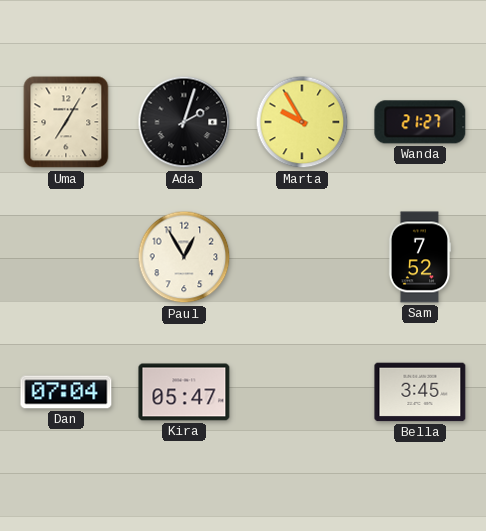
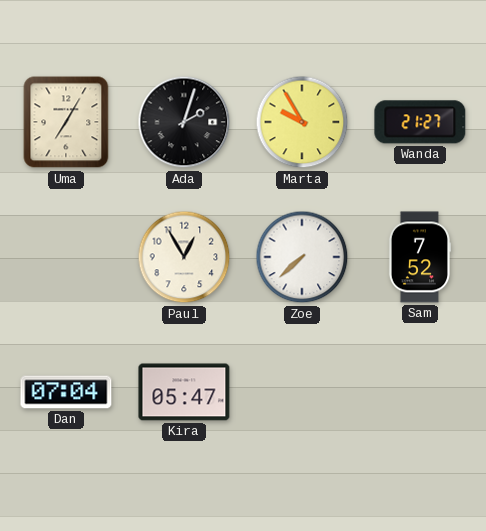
Zoe: none -> 7:38
Bella: 3:45 -> none
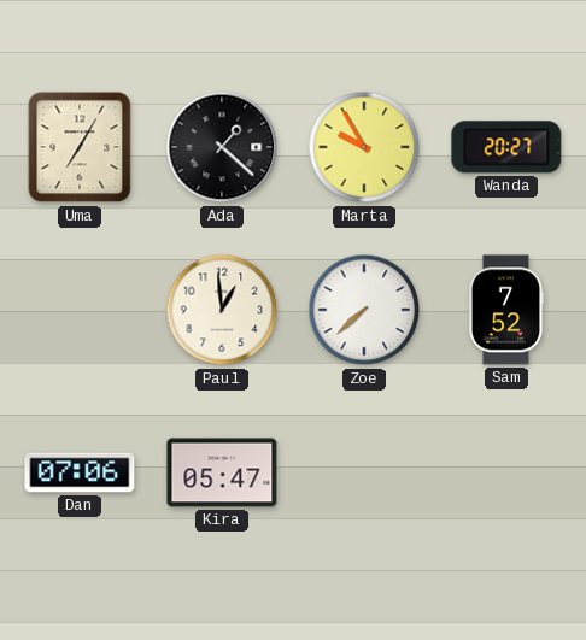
Ada: 2:03 -> 1:22
Wanda: 21:27 -> 20:27
Paul: 12:55 -> 12:59
Dan: 07:04 -> 07:06
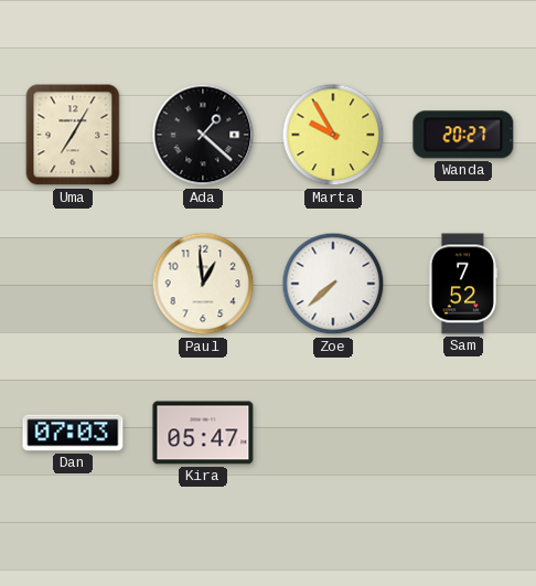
Dan: 07:06 -> 07:03
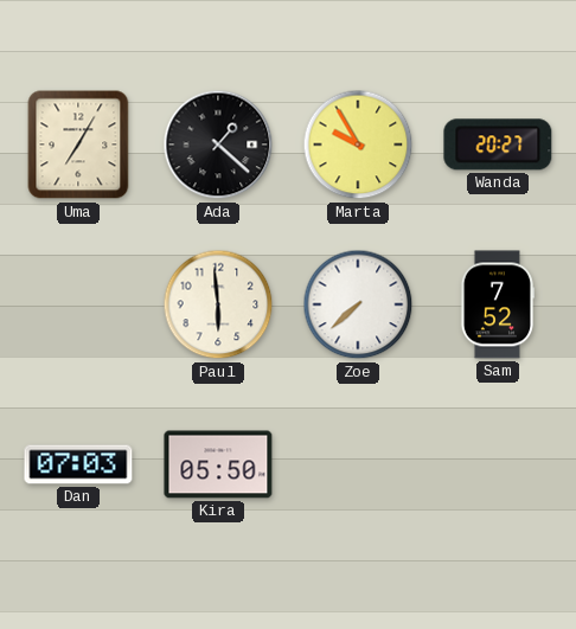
Paul: 12:59 -> 5:59
Kira: 05:47 -> 05:50
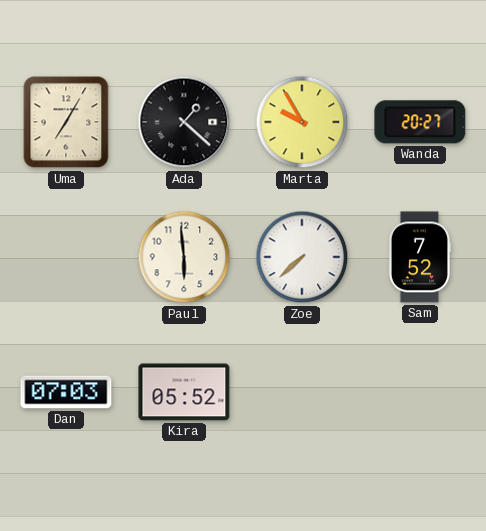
Kira: 05:50 -> 05:52
